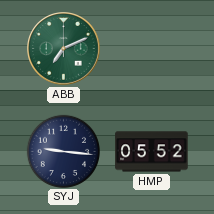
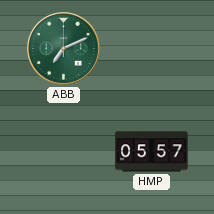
SYJ: 9:16 -> none
HMP: 05:52 -> 05:57
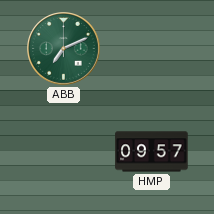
HMP: 05:57 -> 09:57
